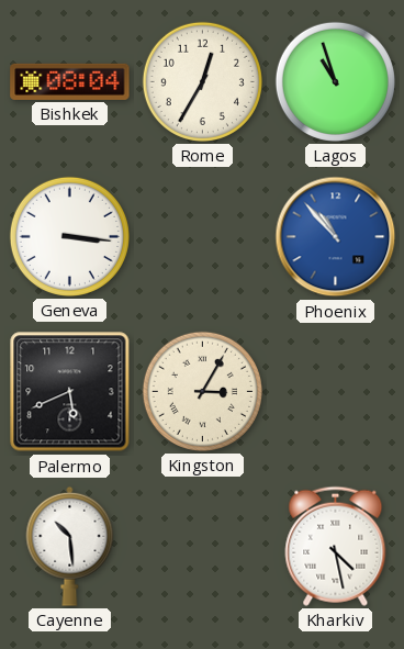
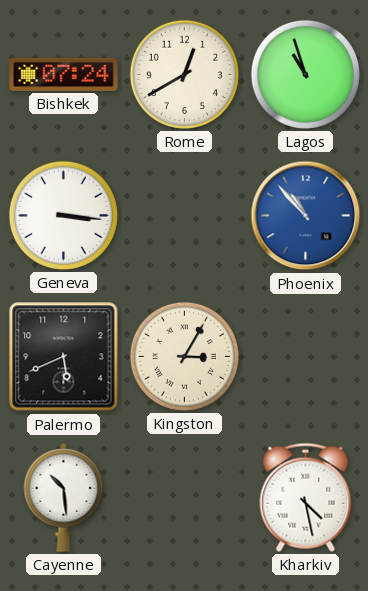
Bishkek: 08:04 -> 07:24
Rome: 12:35 -> 12:40
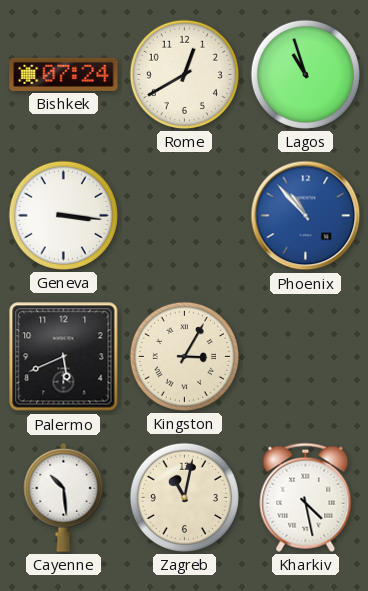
Zagreb: none -> 11:02
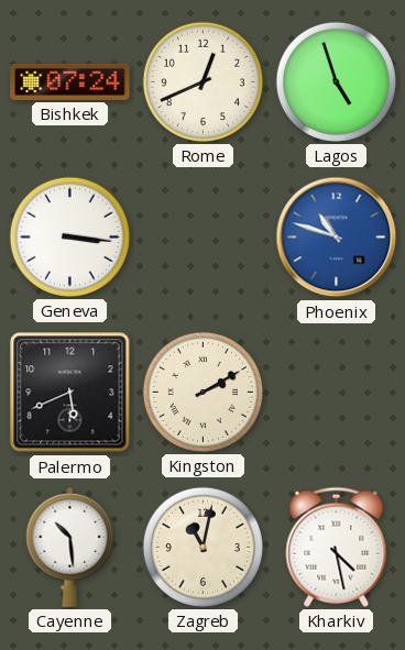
Rome: 12:40 -> 12:41
Lagos: 10:57 -> 4:57
Phoenix: 10:53 -> 10:48
Kingston: 3:05 -> 2:10
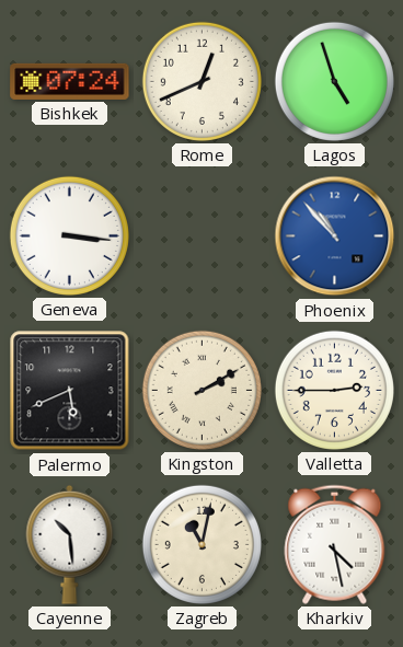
Phoenix: 10:48 -> 10:53
Valletta: none -> 2:45
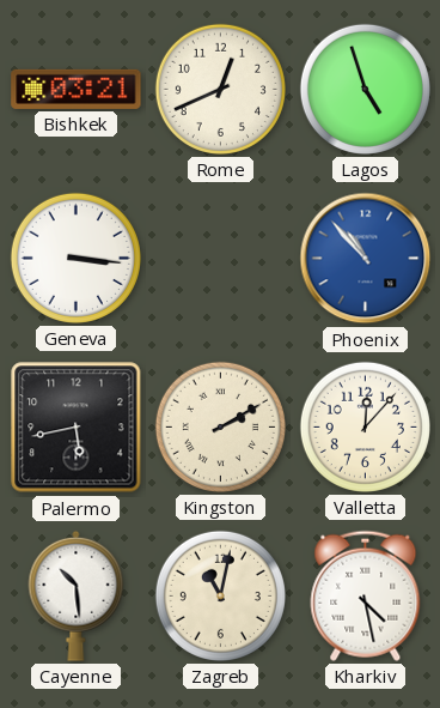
Bishkek: 07:24 -> 03:21
Palermo: 5:41 -> 5:43
Valletta: 2:45 -> 12:07
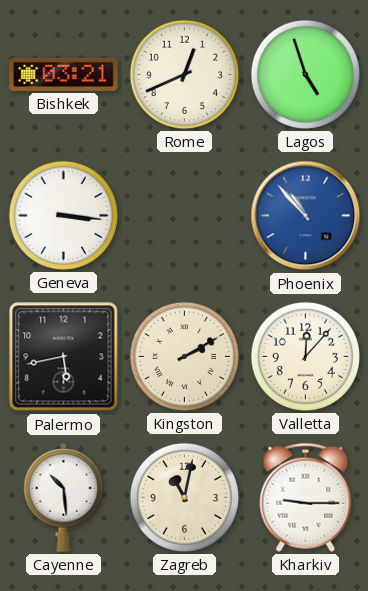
Kharkiv: 4:28 -> 9:15
